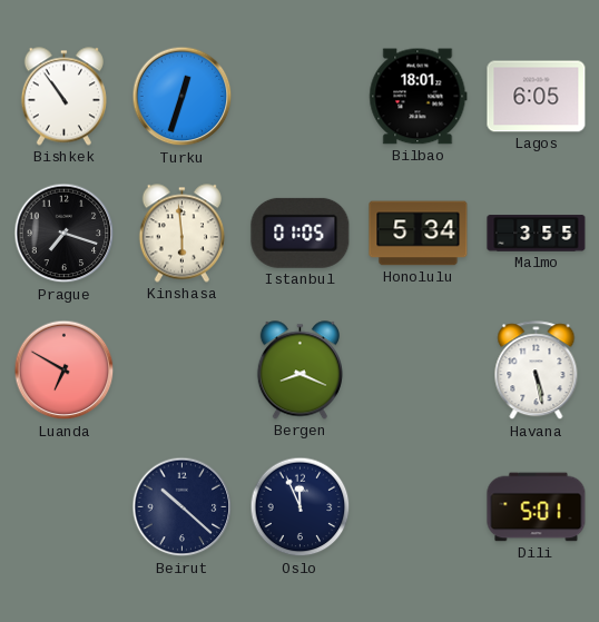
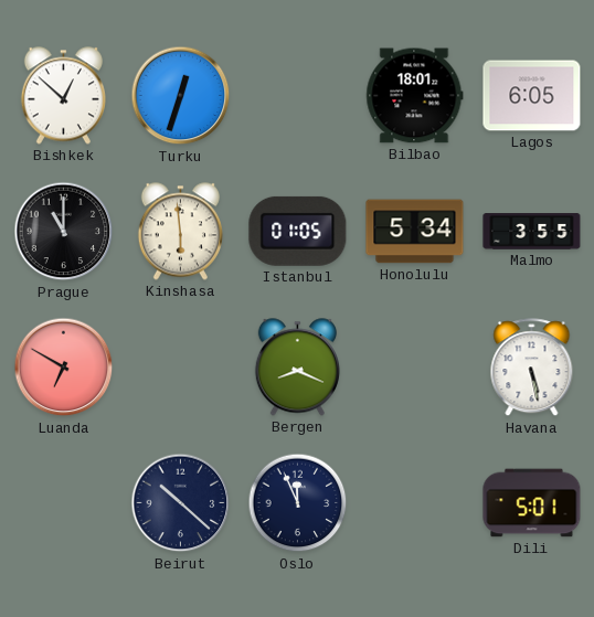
Bishkek: 10:54 -> 12:52
Prague: 7:18 -> 11:00
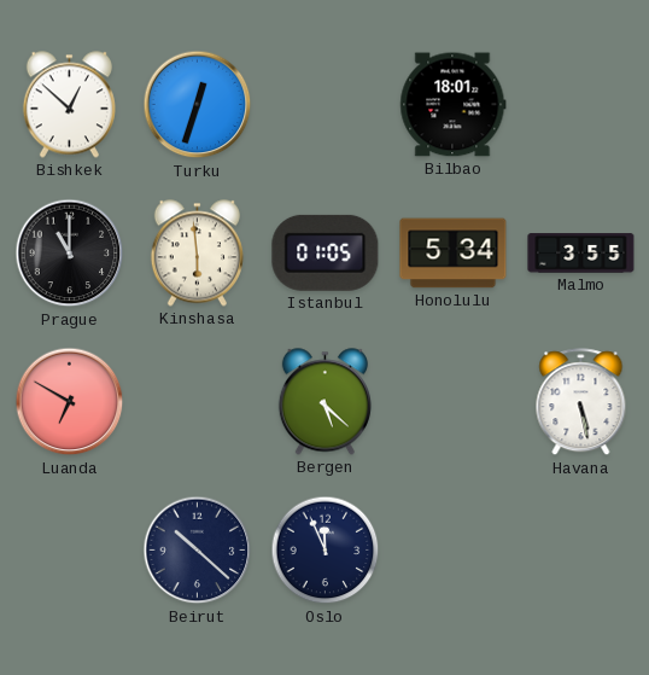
Lagos: 6:05 -> none
Bergen: 8:19 -> 5:22
Dili: 5:01 -> none
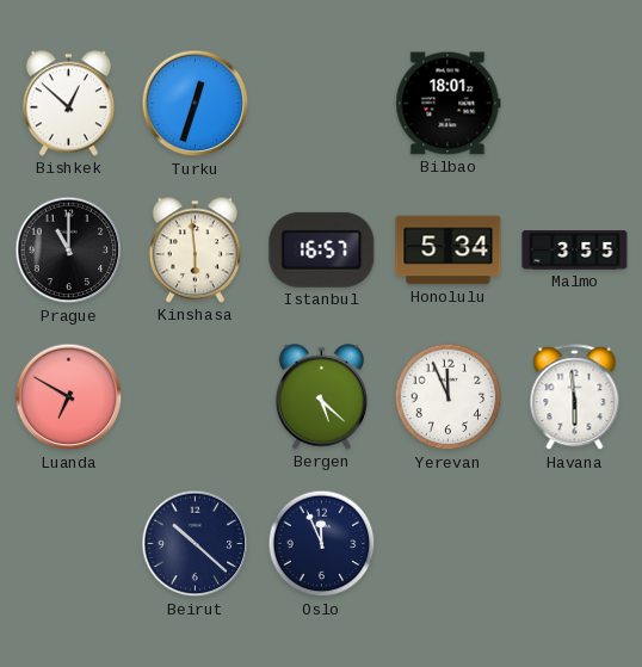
Istanbul: 01:05 -> 16:57
Yerevan: none -> 11:56
Havana: 5:28 -> 5:59
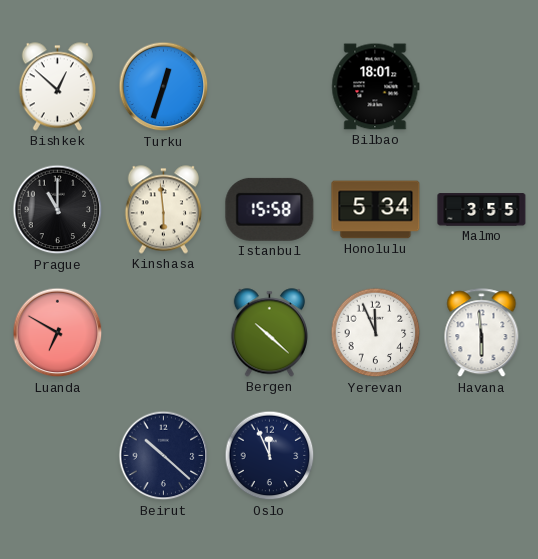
Istanbul: 16:57 -> 15:58
Bergen: 5:22 -> 10:22
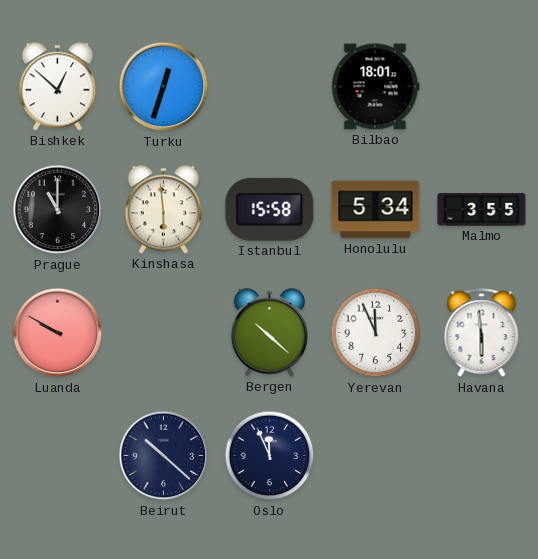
Luanda: 6:50 -> 9:50
